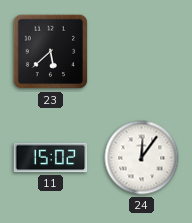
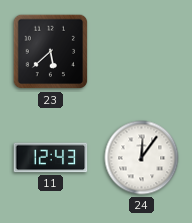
11: 15:02 -> 12:43
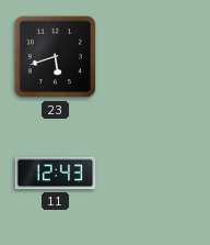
23: 5:38 -> 5:42
24: 12:06 -> none
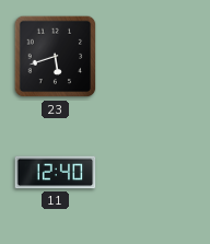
11: 12:43 -> 12:40
